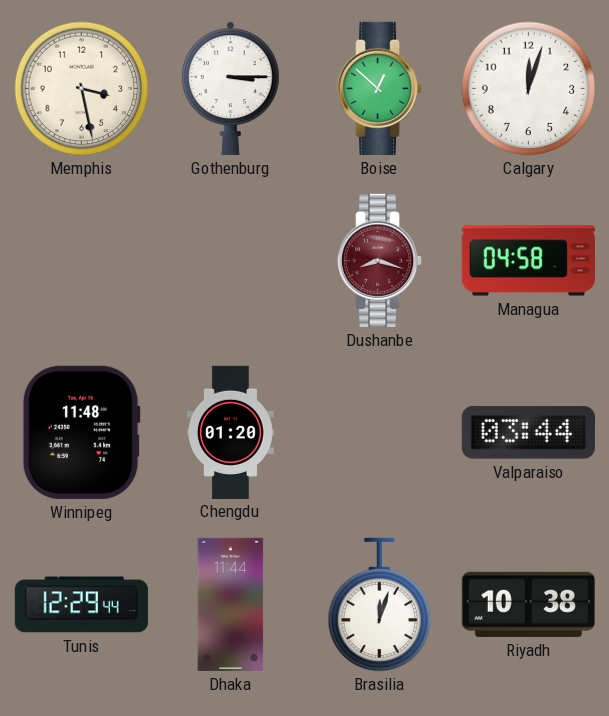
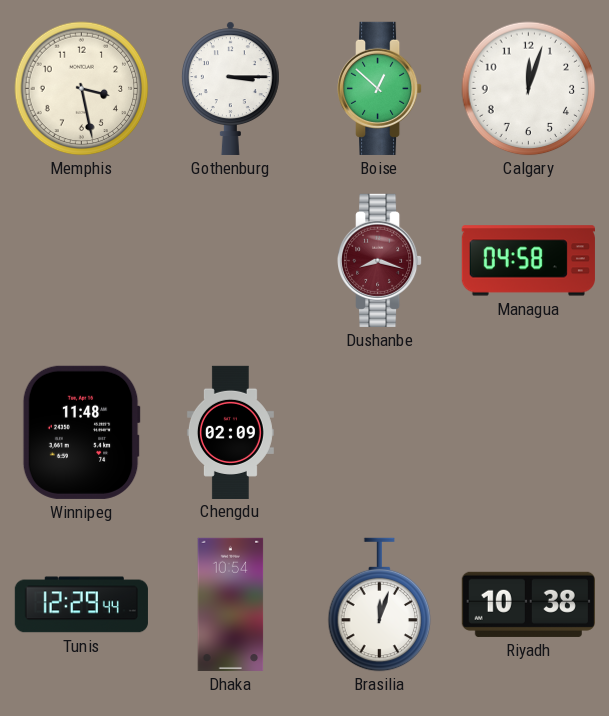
Chengdu: 01:20 -> 02:09
Valparaiso: 03:44 -> none
Dhaka: 11:44 -> 10:54
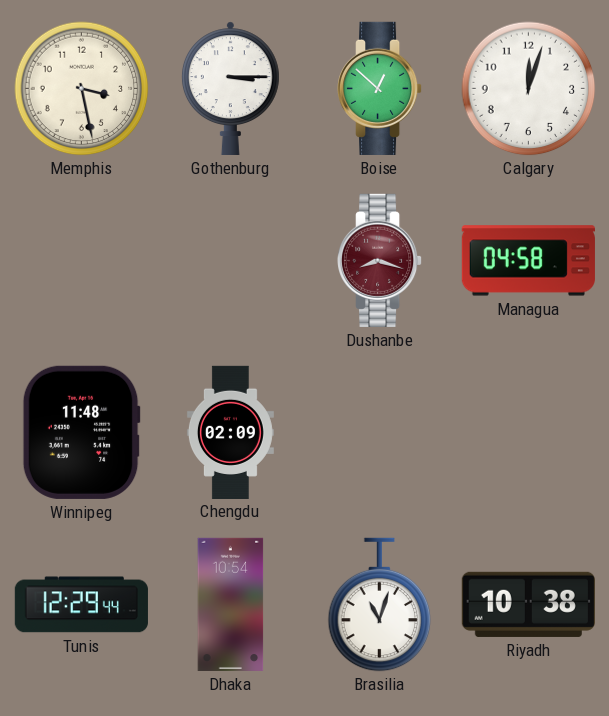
Brasilia: 12:03 -> 11:03
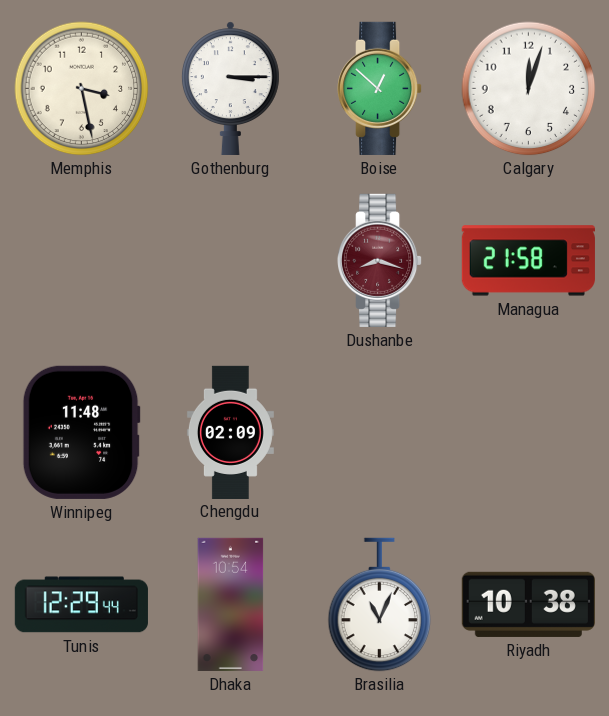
Managua: 04:58 -> 21:58
Brasilia: 11:03 -> 11:04
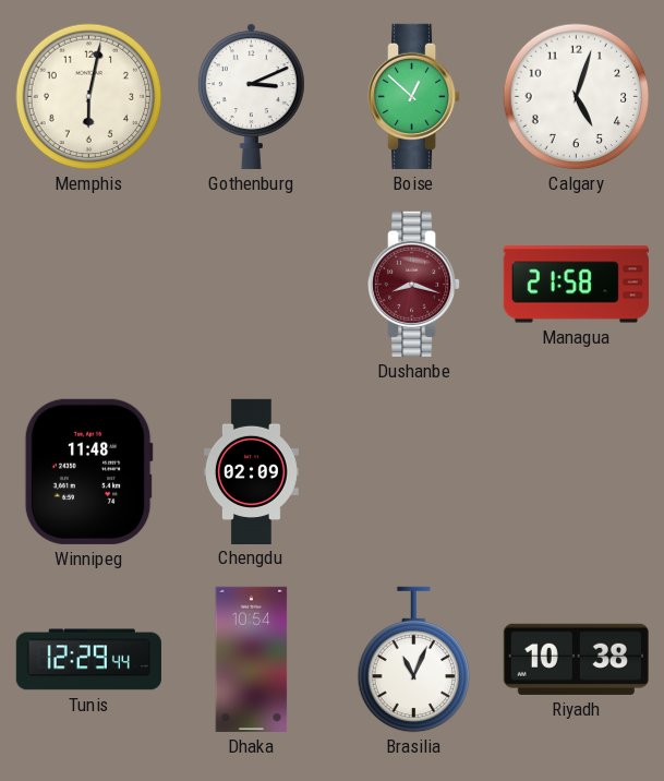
Memphis: 3:28 -> 6:02
Gothenburg: 3:15 -> 3:11
Calgary: 12:03 -> 5:03
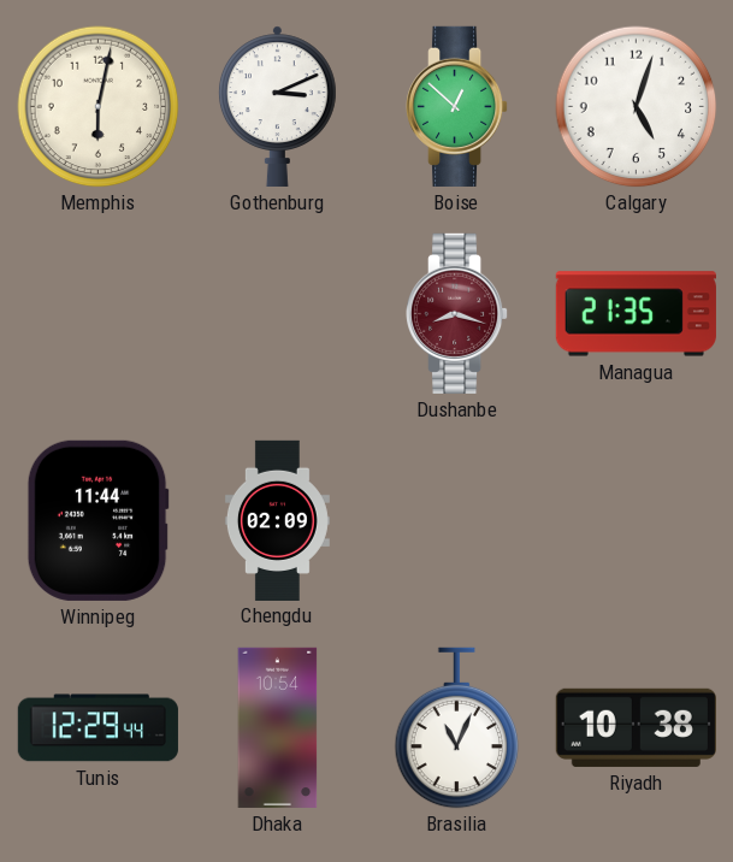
Managua: 21:58 -> 21:35
Winnipeg: 11:48 -> 11:44
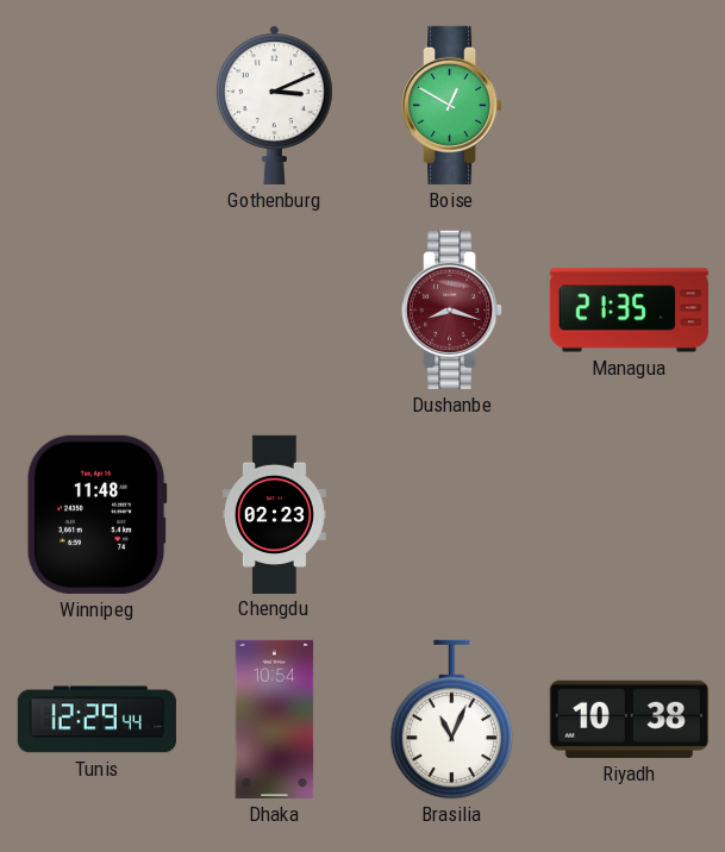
Memphis: 6:02 -> none
Boise: 12:52 -> 12:50
Calgary: 5:03 -> none
Winnipeg: 11:44 -> 11:48
Chengdu: 02:09 -> 02:23
